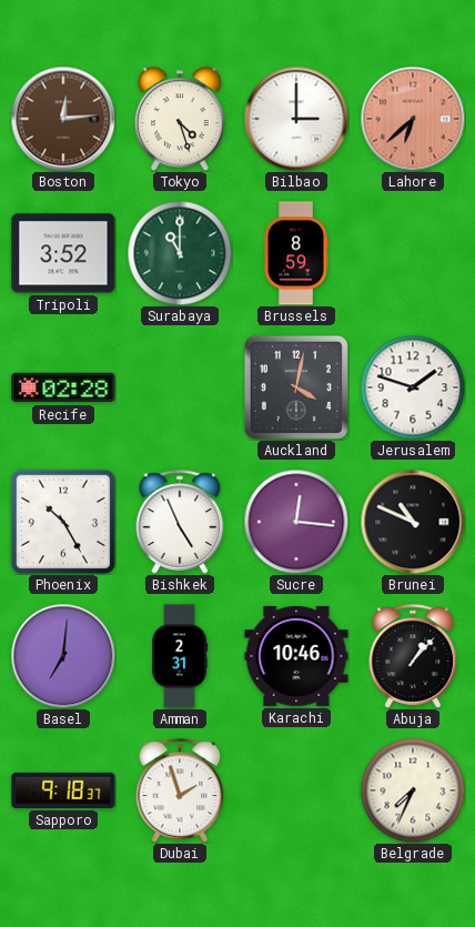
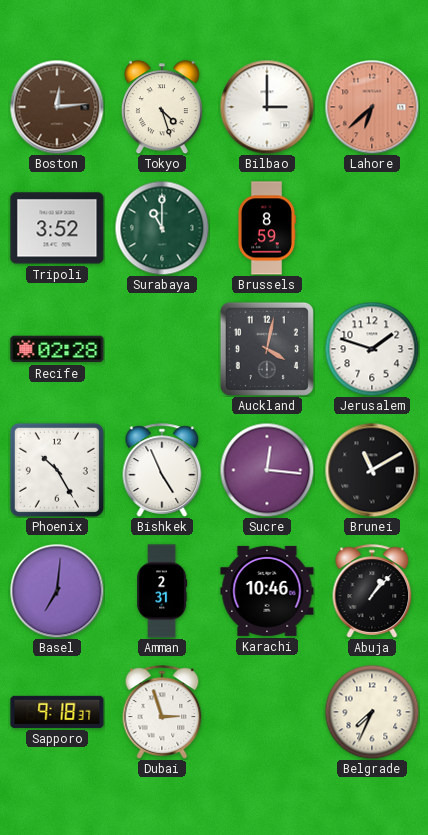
Brunei: 10:49 -> 11:10
Dubai: 1:57 -> 2:57
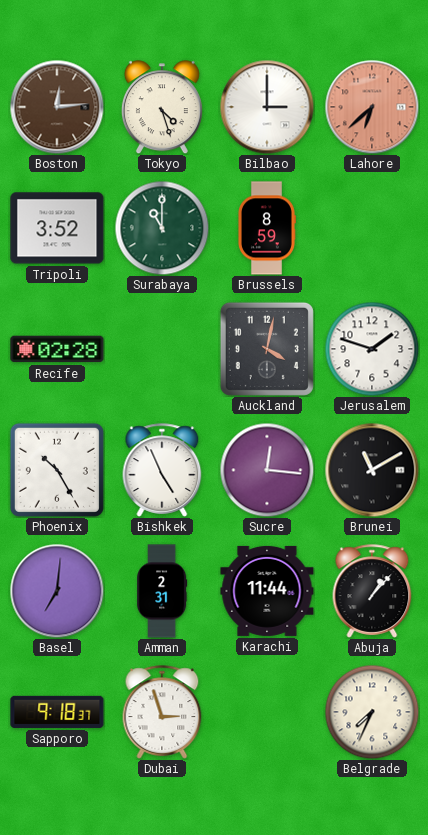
Karachi: 10:46 -> 11:44
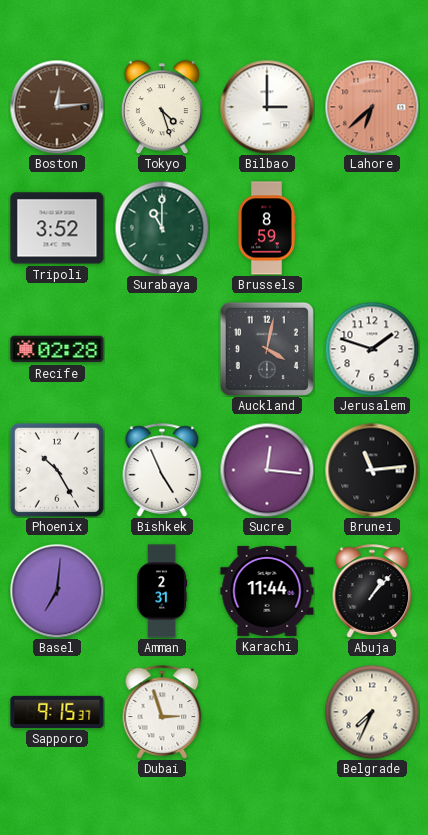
Brunei: 11:10 -> 11:14
Sapporo: 9:18 -> 9:15
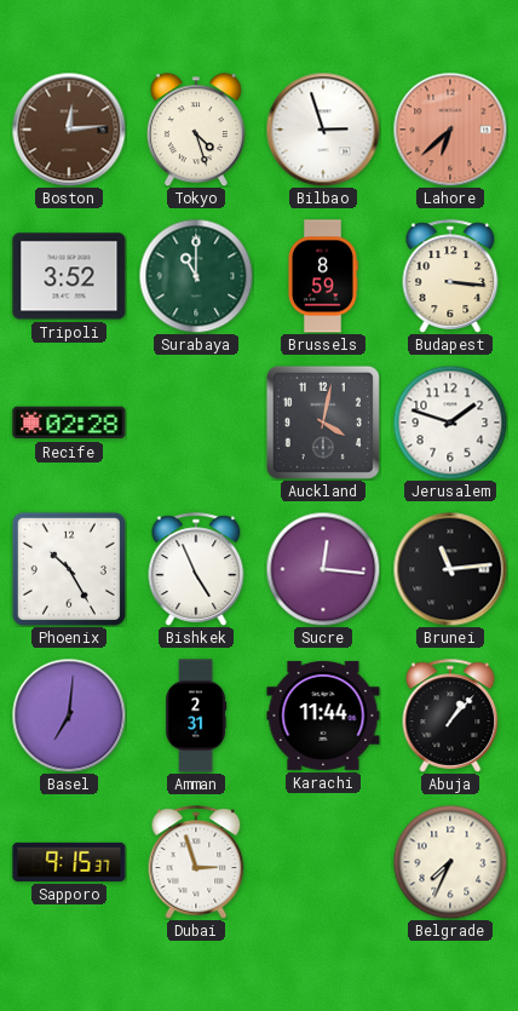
Bilbao: 3:00 -> 2:57
Budapest: none -> 3:16
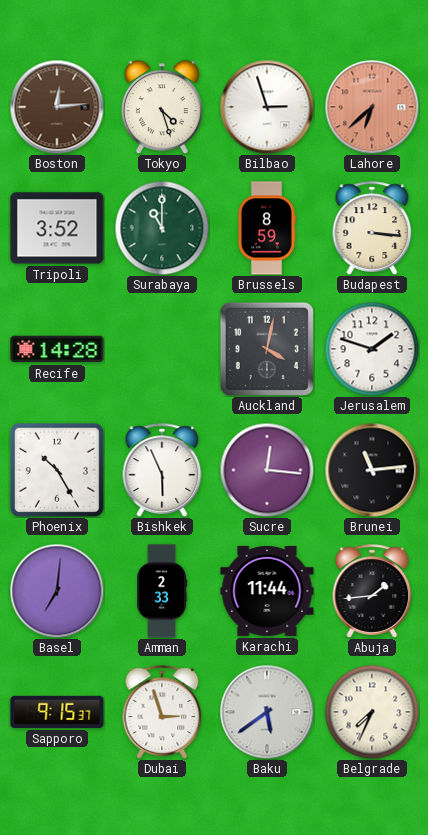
Recife: 02:28 -> 14:28
Bishkek: 4:56 -> 5:56
Amman: 2:31 -> 2:33
Abuja: 1:07 -> 1:44
Baku: none -> 5:39
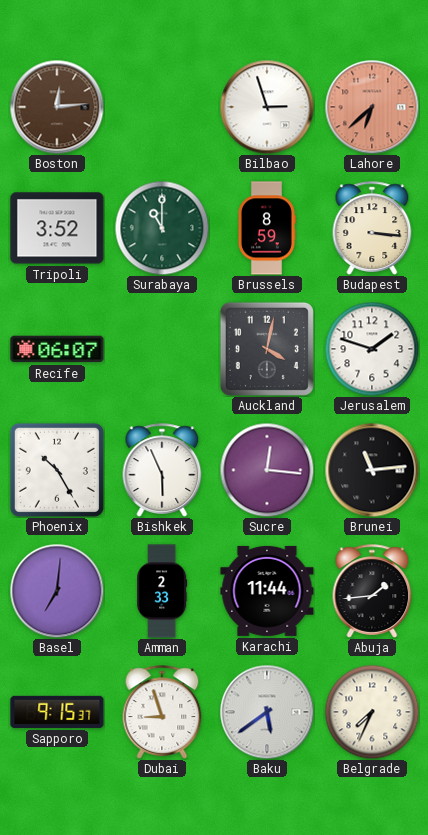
Tokyo: 4:27 -> none
Recife: 14:28 -> 06:07
Dubai: 2:57 -> 8:57
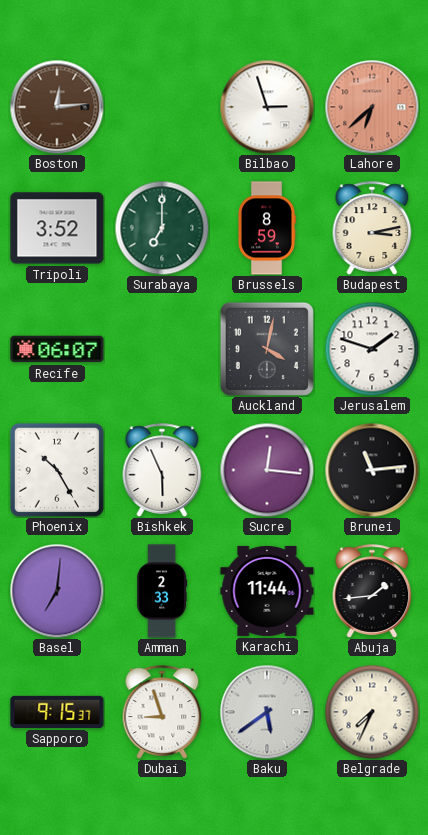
Surabaya: 11:00 -> 7:00
Budapest: 3:16 -> 3:13
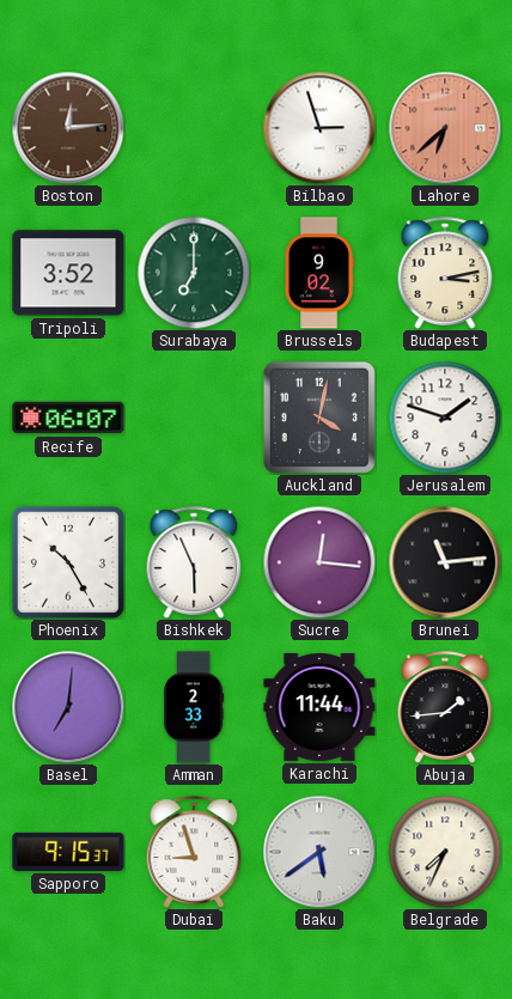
Brussels: 8:59 -> 9:02
